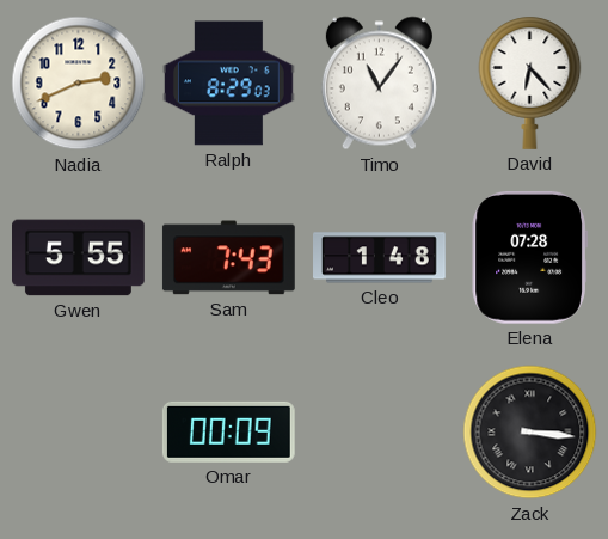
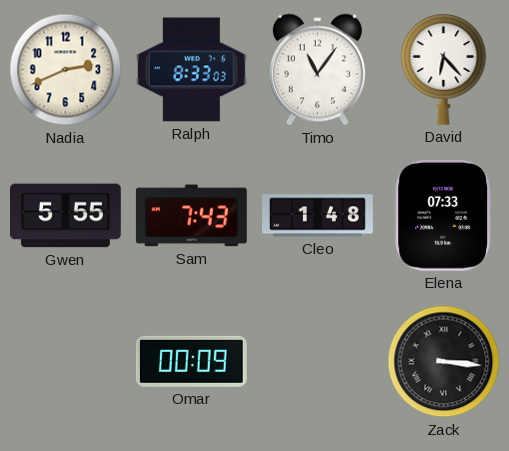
Ralph: 8:29 -> 8:33
Elena: 07:28 -> 07:33
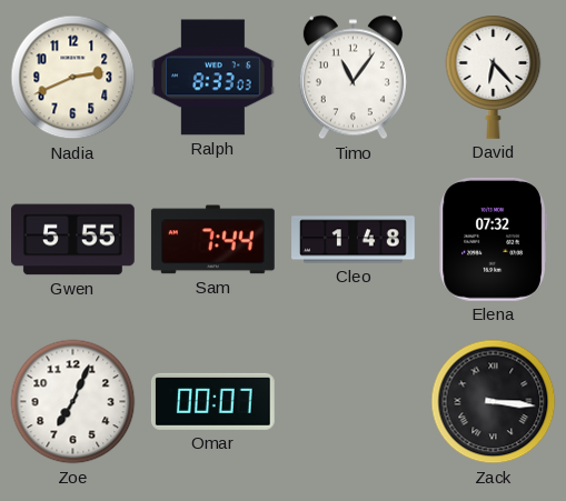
Sam: 7:43 -> 7:44
Elena: 07:33 -> 07:32
Zoe: none -> 7:04
Omar: 00:09 -> 00:07
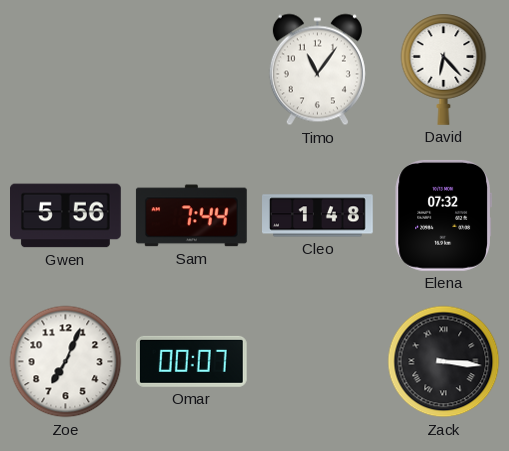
Nadia: 2:41 -> none
Ralph: 8:33 -> none
Gwen: 5:55 -> 5:56
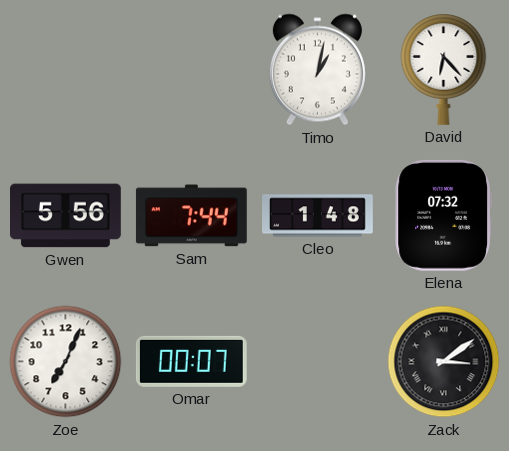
Timo: 11:06 -> 1:02
Zack: 3:16 -> 3:09
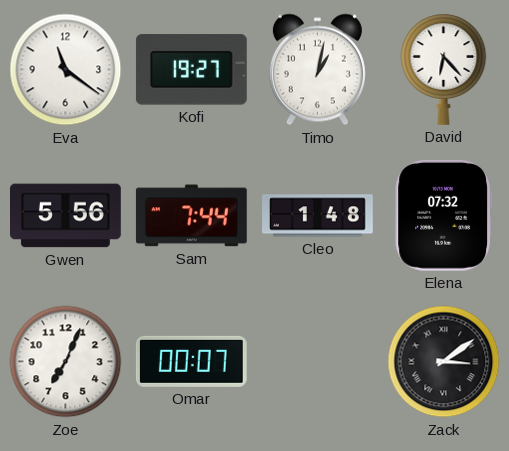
Eva: none -> 11:21
Kofi: none -> 19:27
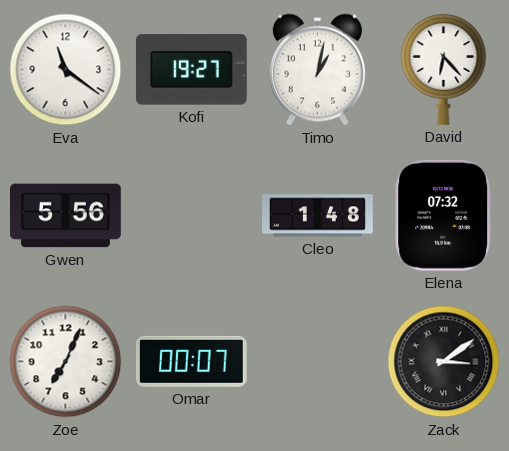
Sam: 7:44 -> none
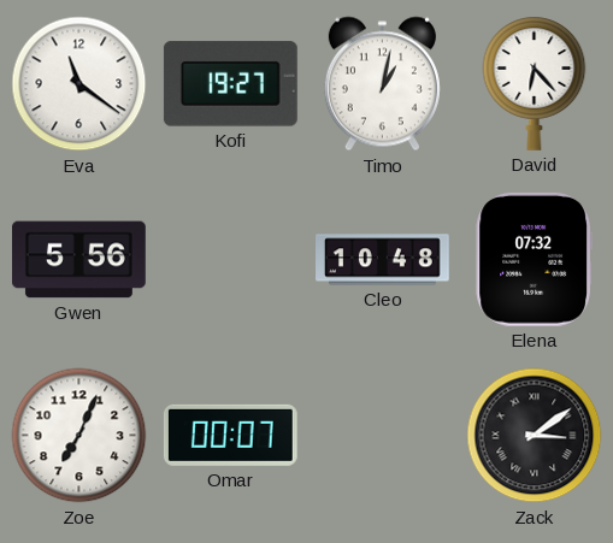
Cleo: 1:48 -> 10:48
